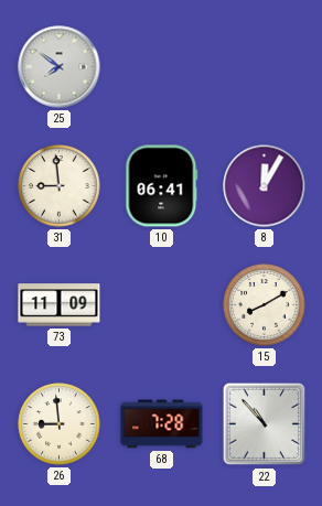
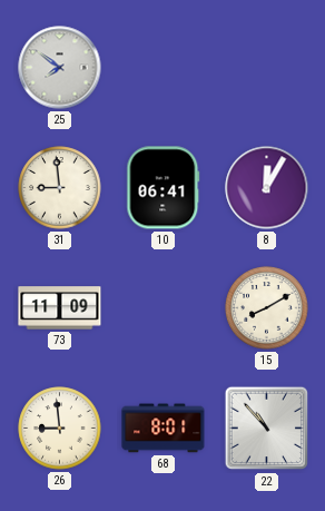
68: 7:28 -> 8:01
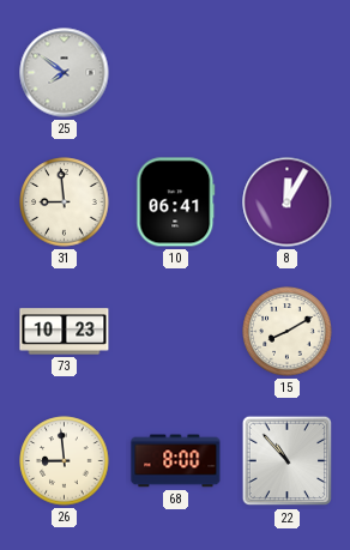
73: 11:09 -> 10:23
68: 8:01 -> 8:00
